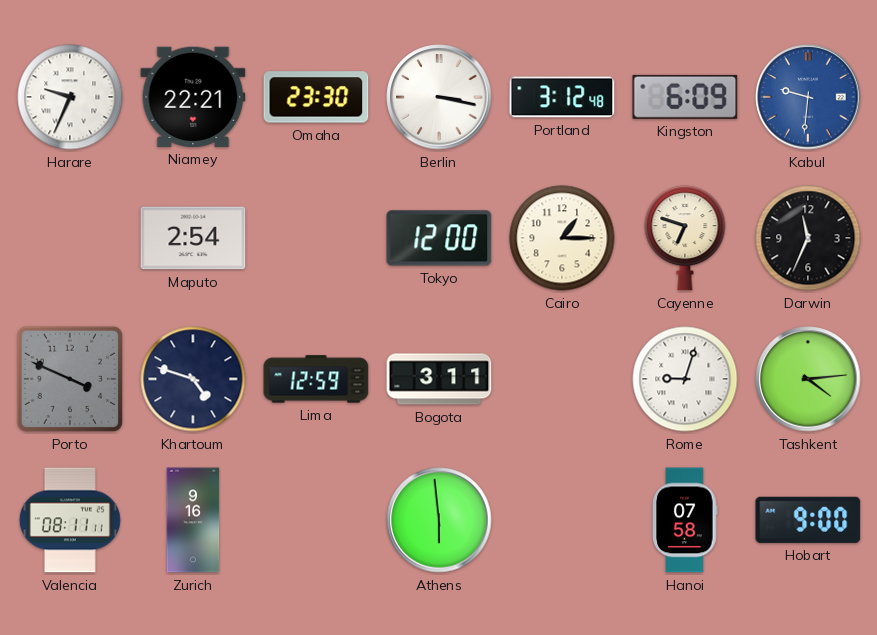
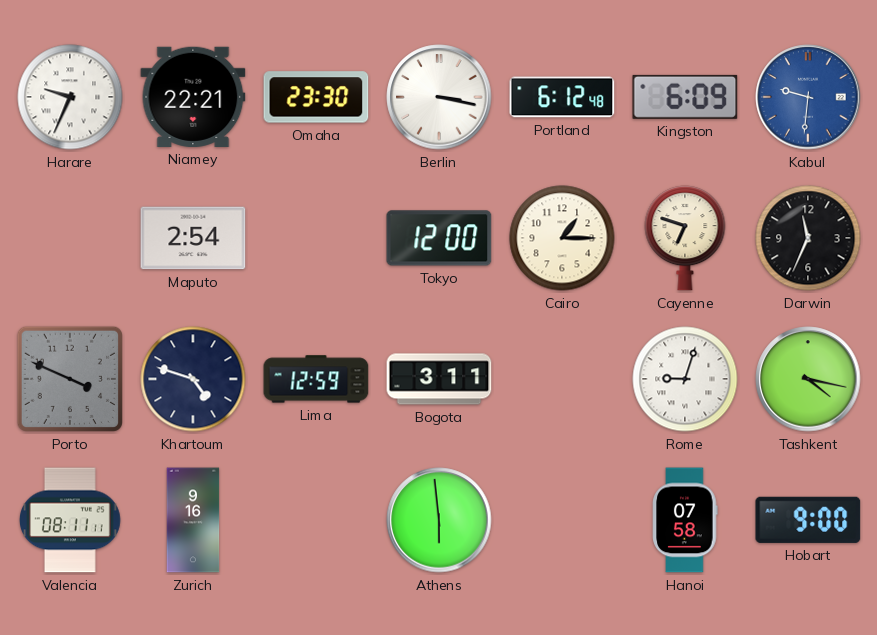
Portland: 3:12 -> 6:12
Tashkent: 4:14 -> 4:17
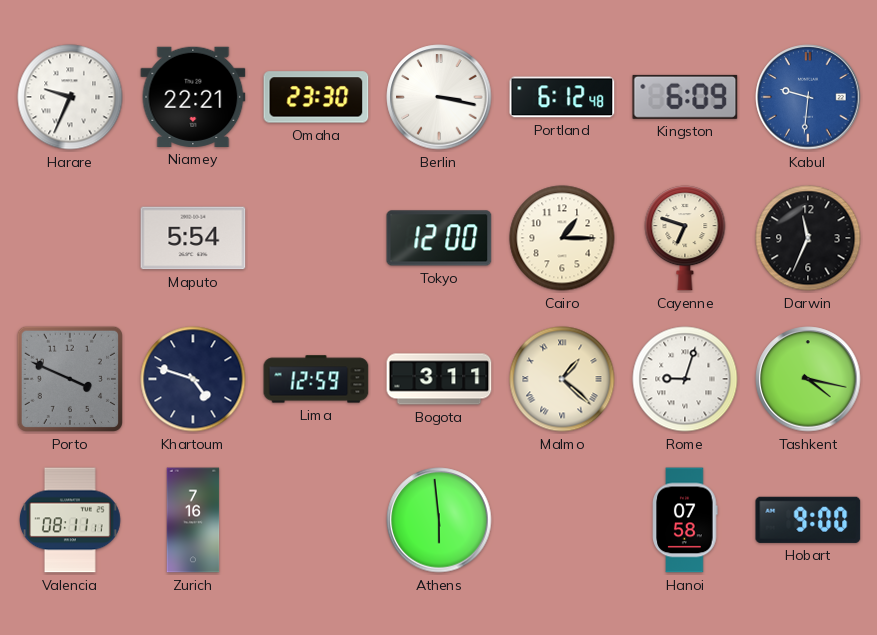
Maputo: 2:54 -> 5:54
Malmo: none -> 1:22
Zurich: 9:16 -> 7:16
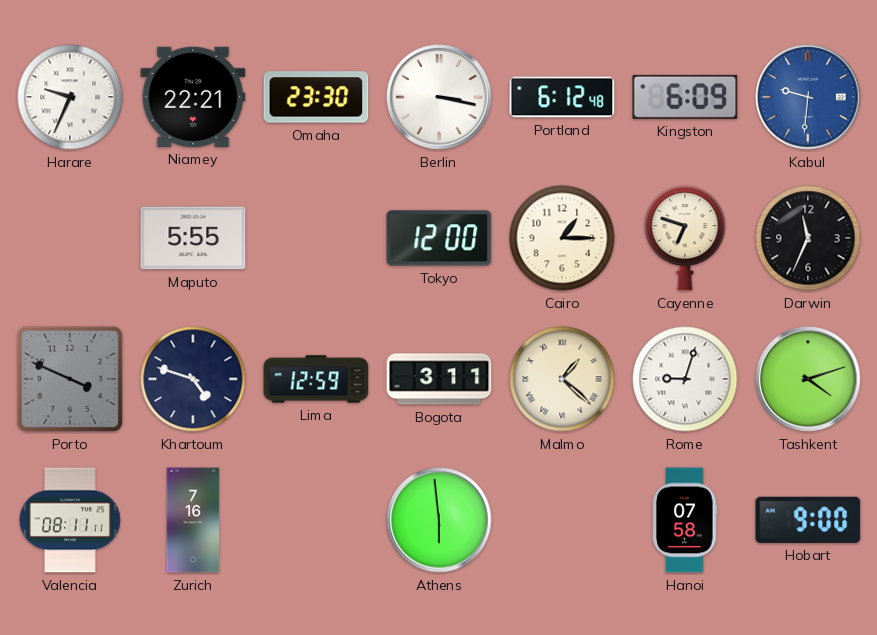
Maputo: 5:54 -> 5:55
Tashkent: 4:17 -> 4:12
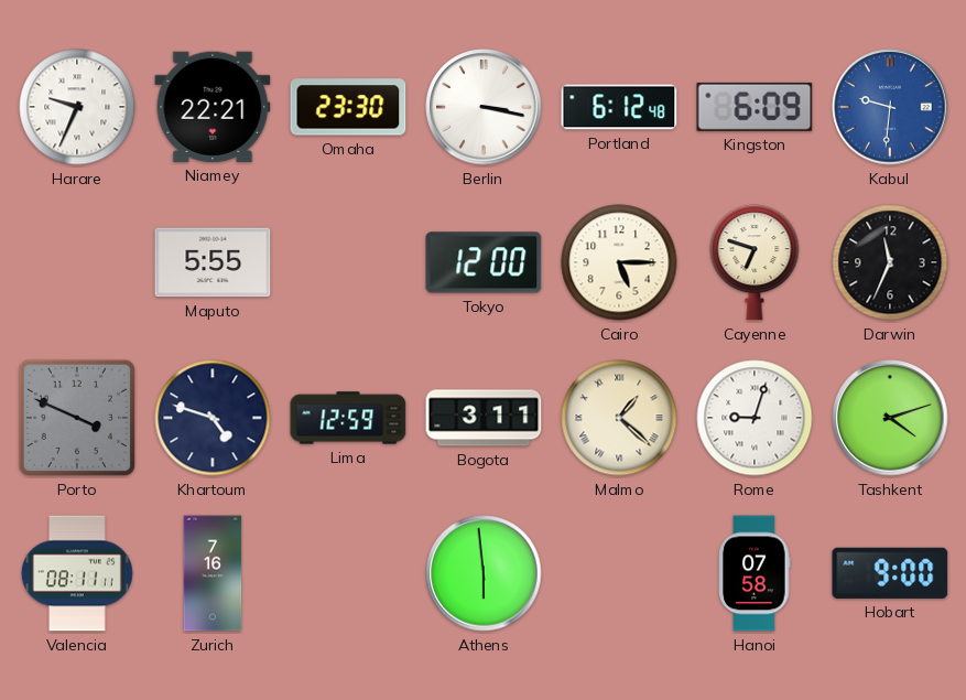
Cairo: 1:15 -> 5:15
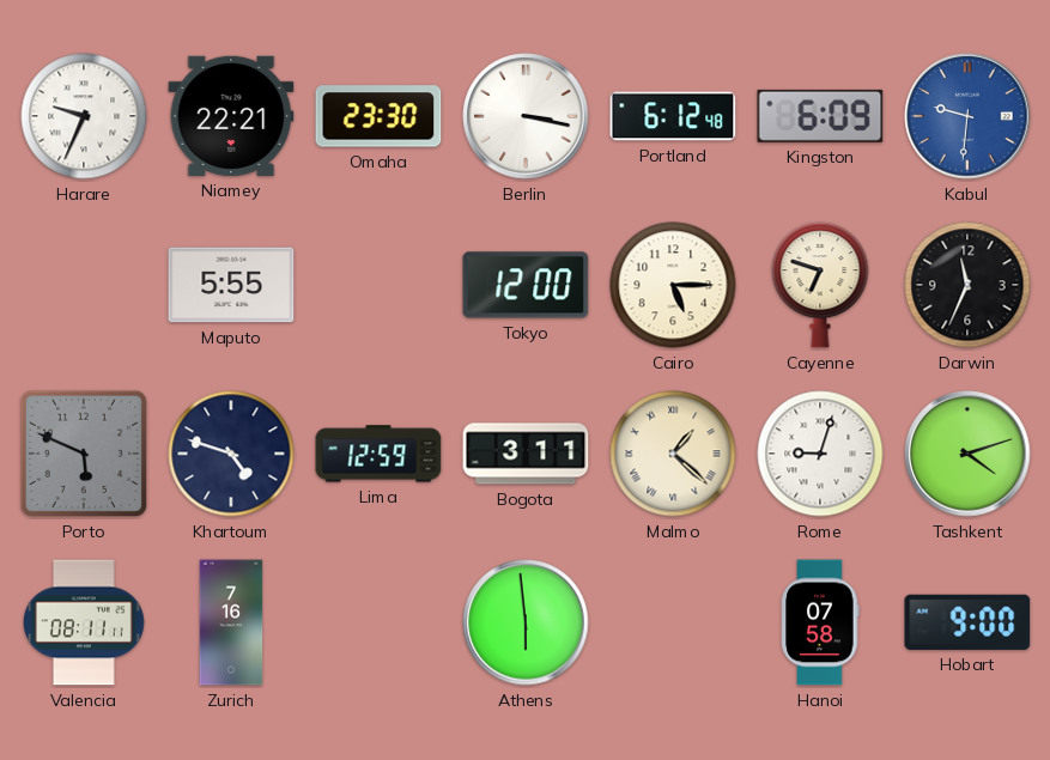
Porto: 3:49 -> 5:49
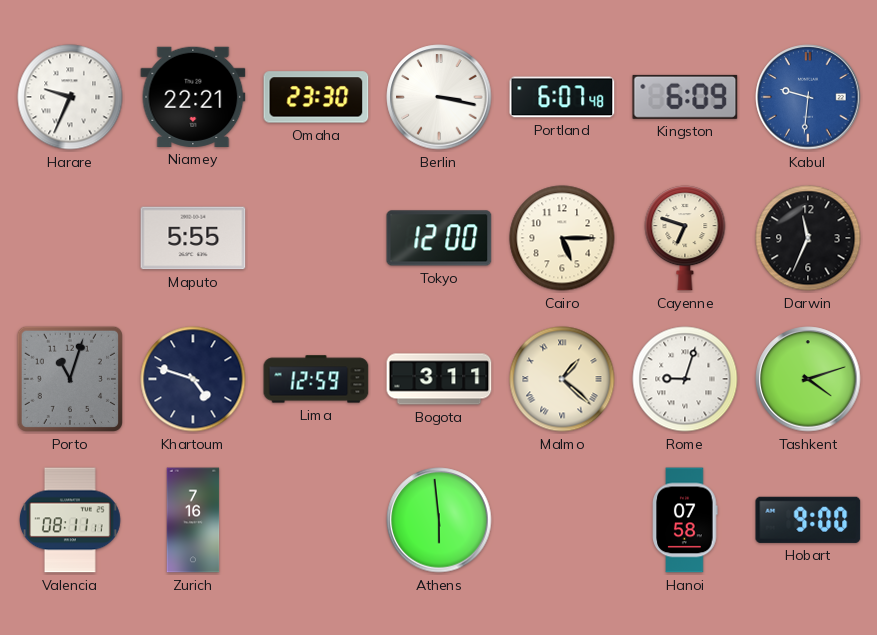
Portland: 6:12 -> 6:07
Porto: 5:49 -> 11:03
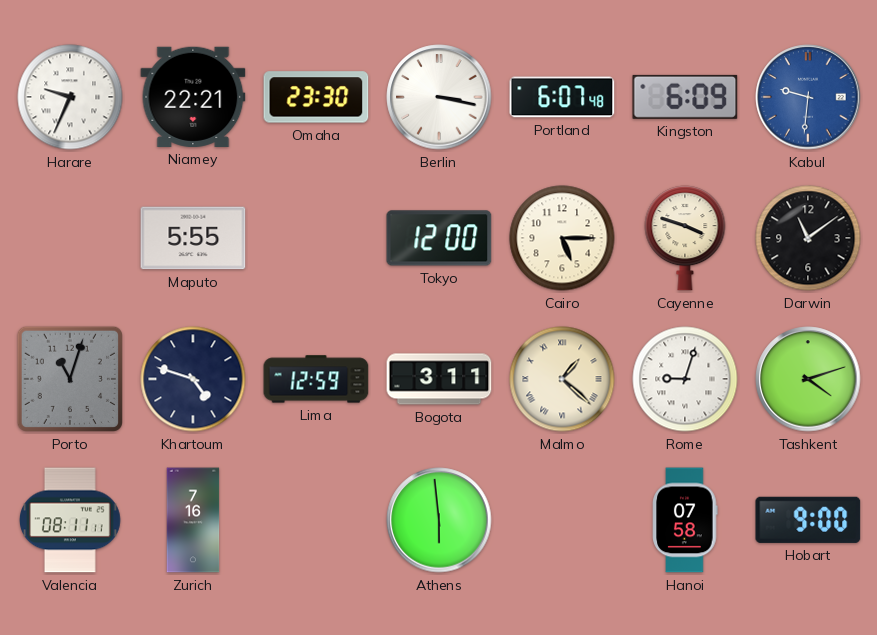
Cayenne: 6:48 -> 3:48
Darwin: 11:34 -> 11:09
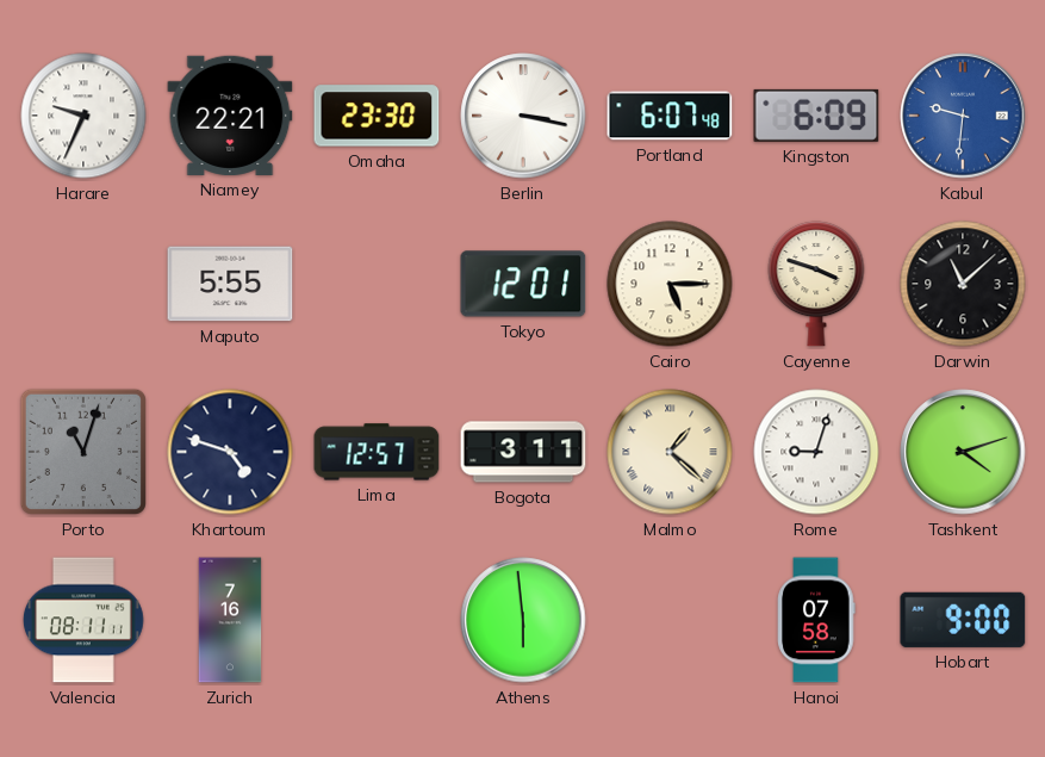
Tokyo: 12:00 -> 12:01
Darwin: 11:09 -> 11:08
Lima: 12:59 -> 12:57
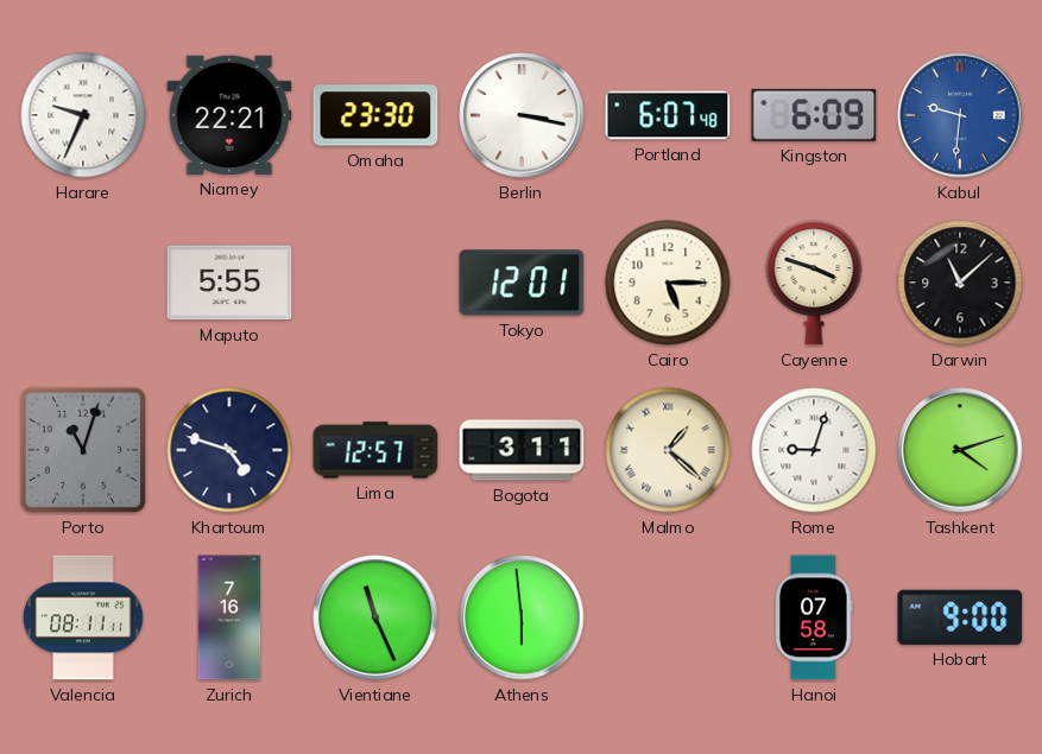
Vientiane: none -> 11:26
